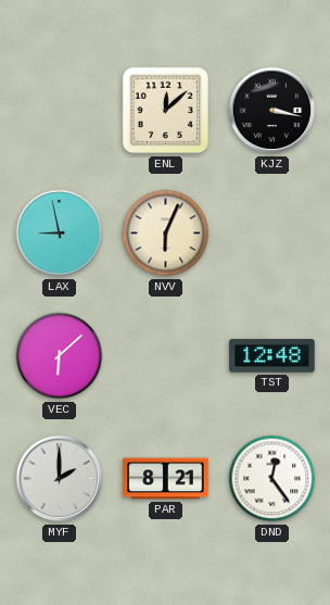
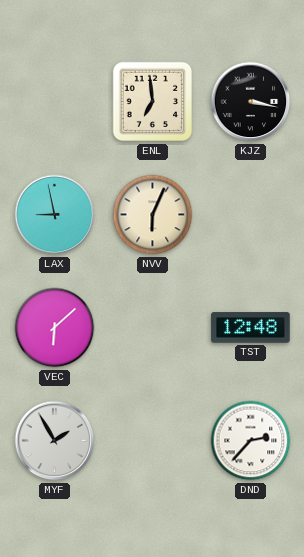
ENL: 12:08 -> 6:59
MYF: 2:00 -> 1:55
PAR: 8:21 -> none
DND: 12:24 -> 2:37
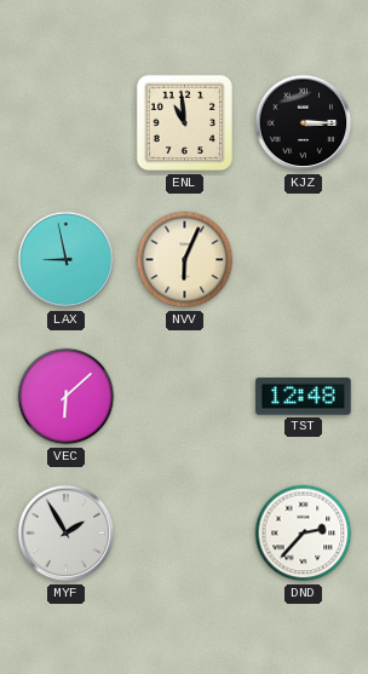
ENL: 6:59 -> 10:59
KJZ: 3:17 -> 3:15
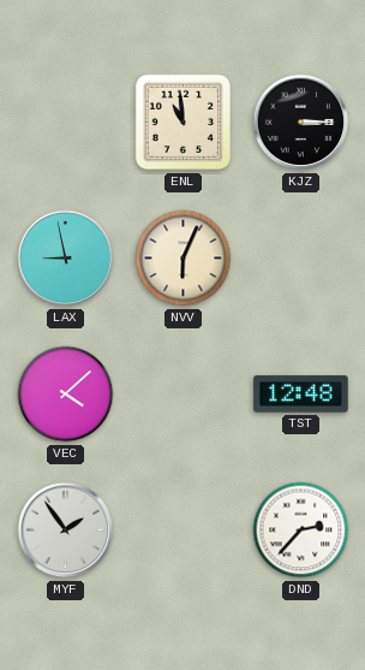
VEC: 6:08 -> 4:08
MYF: 1:55 -> 1:54
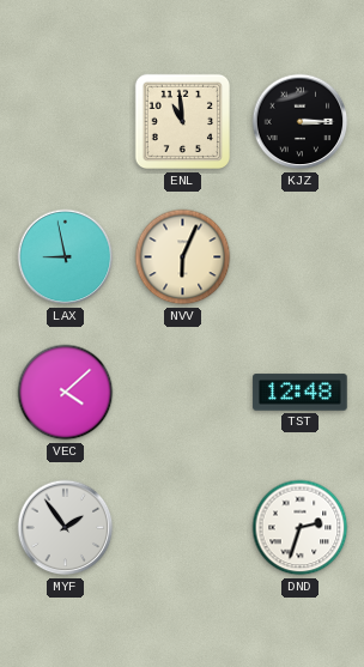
DND: 2:37 -> 2:33
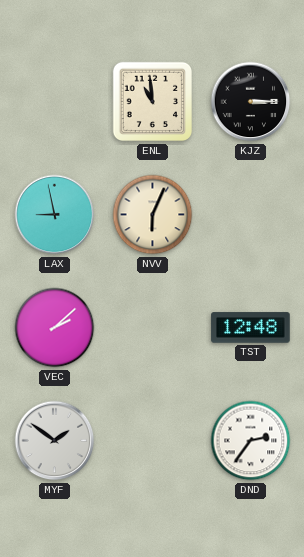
VEC: 4:08 -> 2:08
MYF: 1:54 -> 1:51
DND: 2:33 -> 2:36
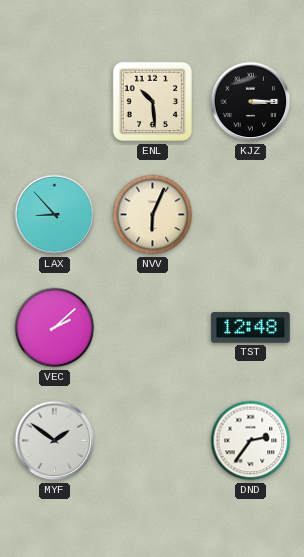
ENL: 10:59 -> 10:29
LAX: 8:58 -> 8:53
